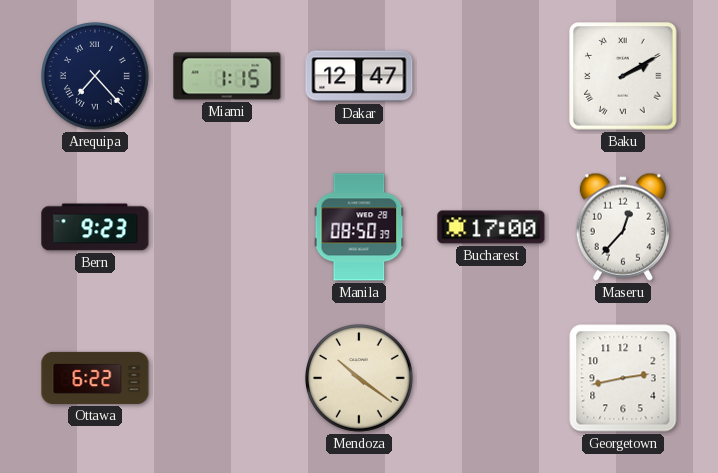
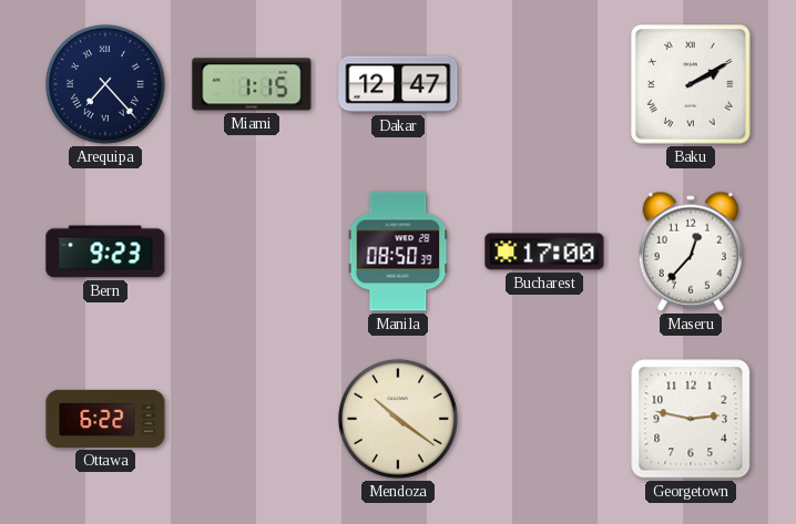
Georgetown: 2:43 -> 2:47
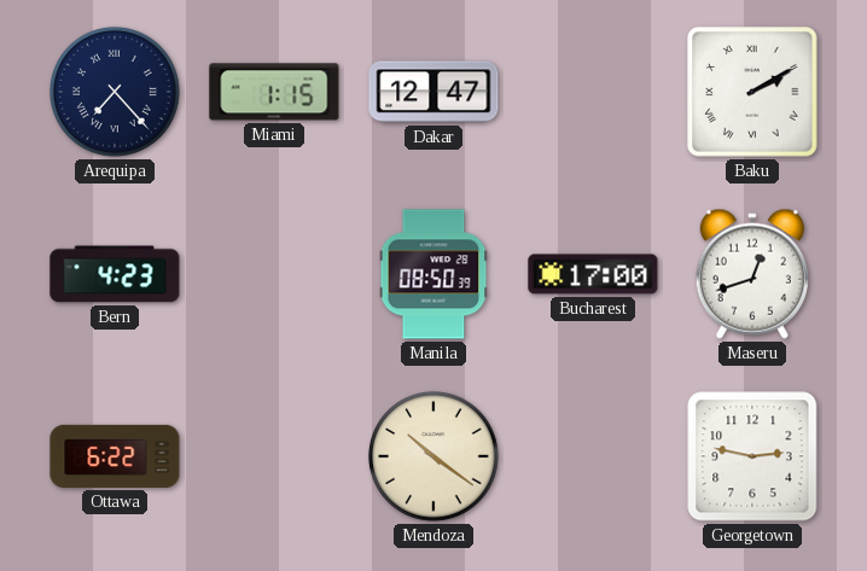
Bern: 9:23 -> 4:23
Maseru: 12:37 -> 12:42
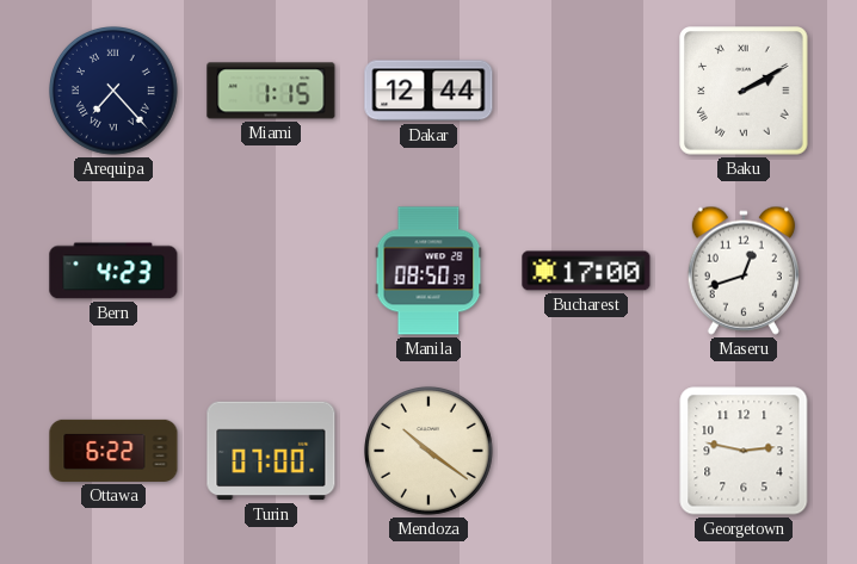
Dakar: 12:47 -> 12:44
Turin: none -> 07:00
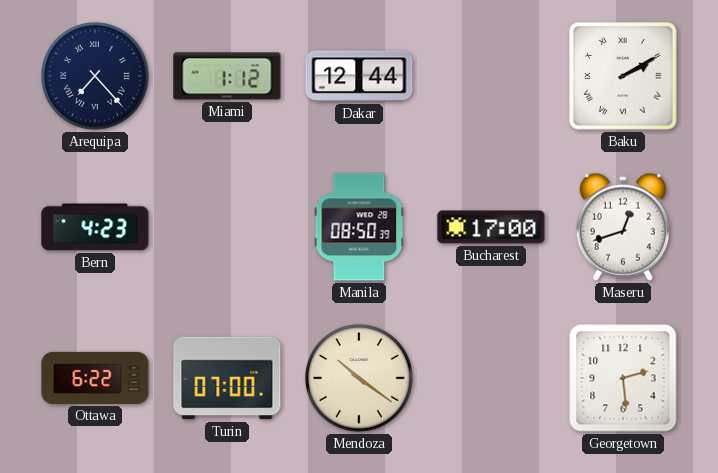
Miami: 1:15 -> 1:12
Georgetown: 2:47 -> 2:29
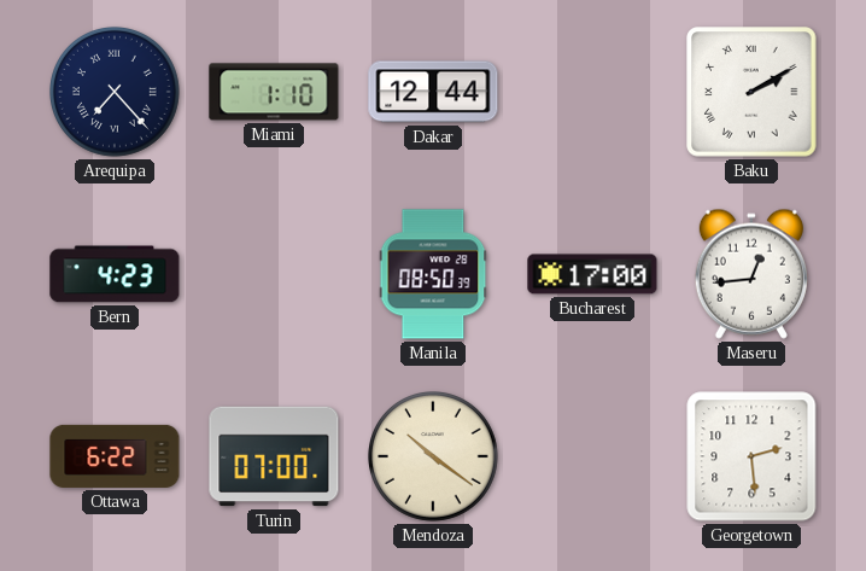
Miami: 1:12 -> 1:10
Maseru: 12:42 -> 12:44
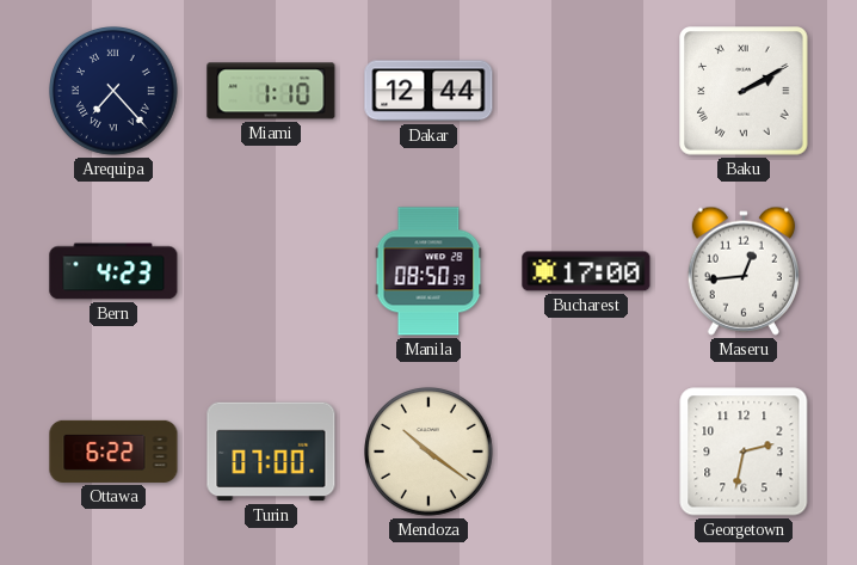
Georgetown: 2:29 -> 2:32
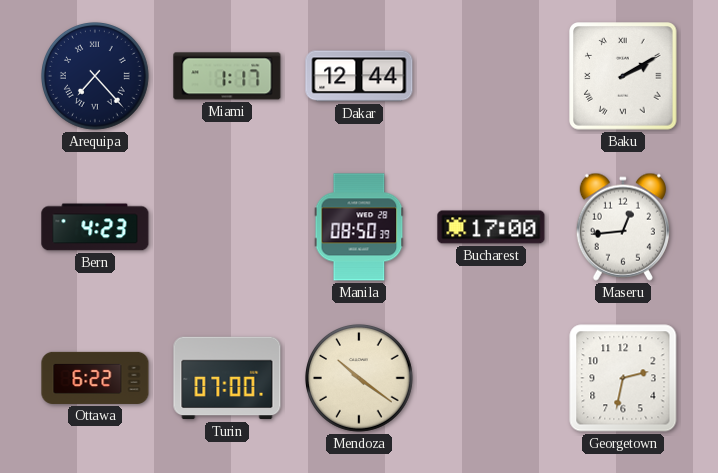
Miami: 1:10 -> 1:17
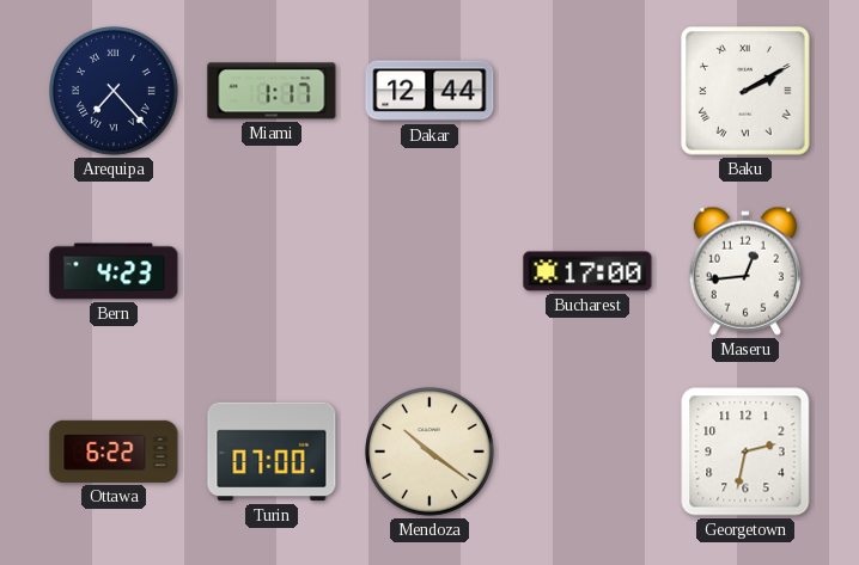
Manila: 08:50 -> none
